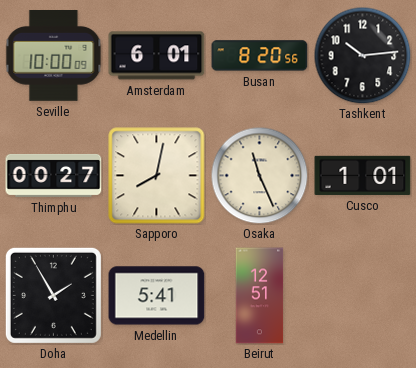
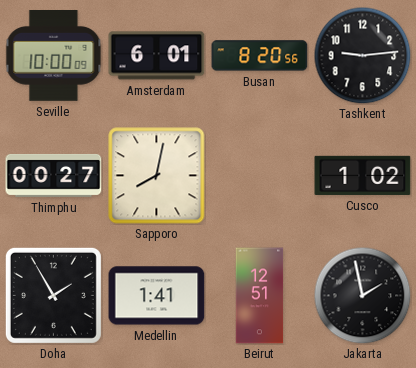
Tashkent: 10:14 -> 9:14
Osaka: 11:26 -> none
Cusco: 1:01 -> 1:02
Medellin: 5:41 -> 1:41
Jakarta: none -> 1:58
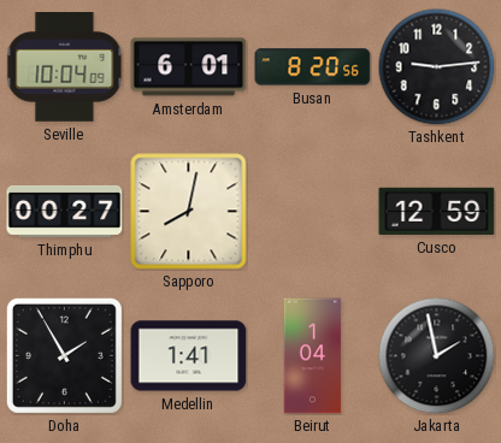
Seville: 10:00 -> 10:04
Cusco: 1:02 -> 12:59
Beirut: 12:51 -> 1:04
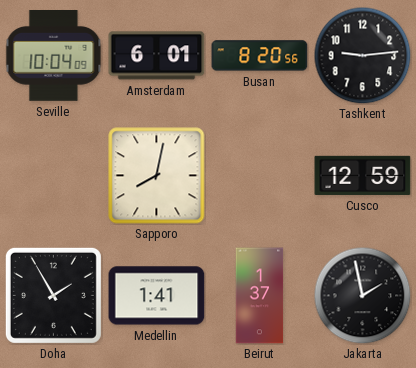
Thimphu: 00:27 -> none
Beirut: 1:04 -> 1:37
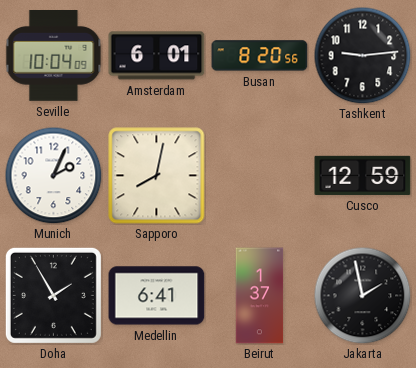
Munich: none -> 2:04
Medellin: 1:41 -> 6:41
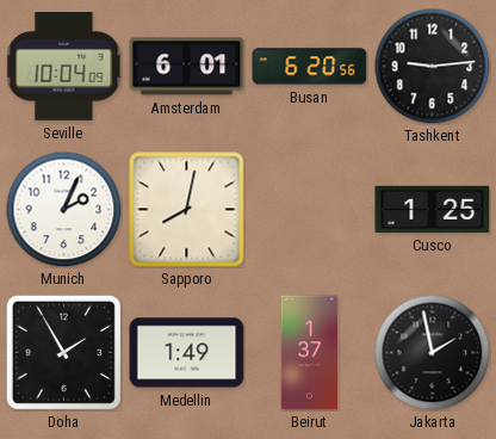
Busan: 8:20 -> 6:20
Cusco: 12:59 -> 1:25
Medellin: 6:41 -> 1:49
